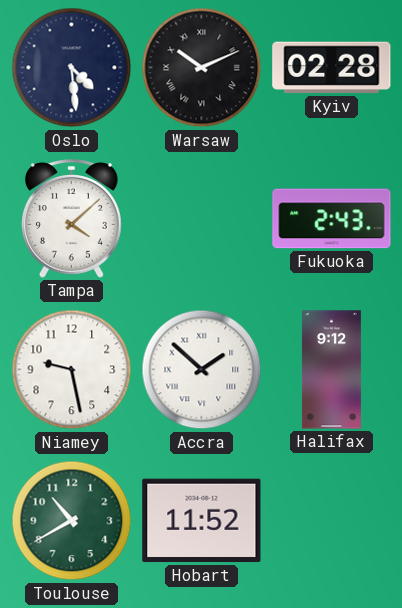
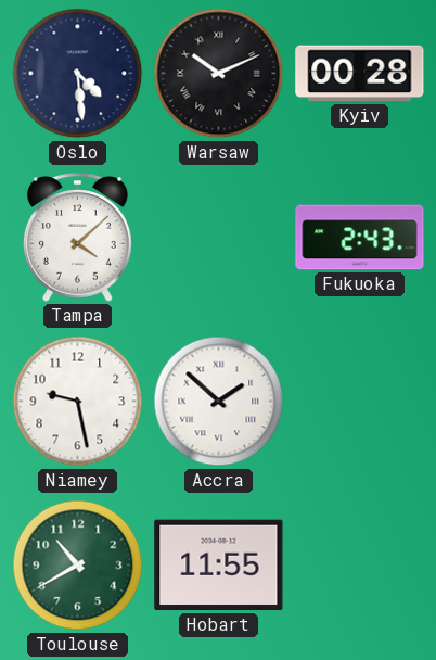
Kyiv: 02:28 -> 00:28
Halifax: 9:12 -> none
Hobart: 11:52 -> 11:55
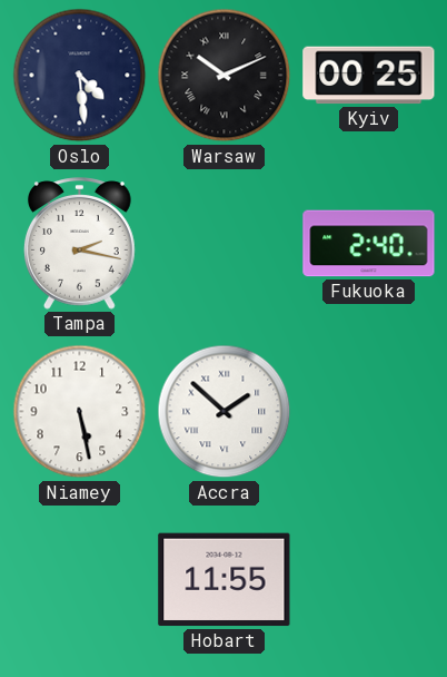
Kyiv: 00:28 -> 00:25
Tampa: 4:08 -> 2:17
Fukuoka: 2:43 -> 2:40
Niamey: 9:28 -> 5:28
Toulouse: 10:40 -> none
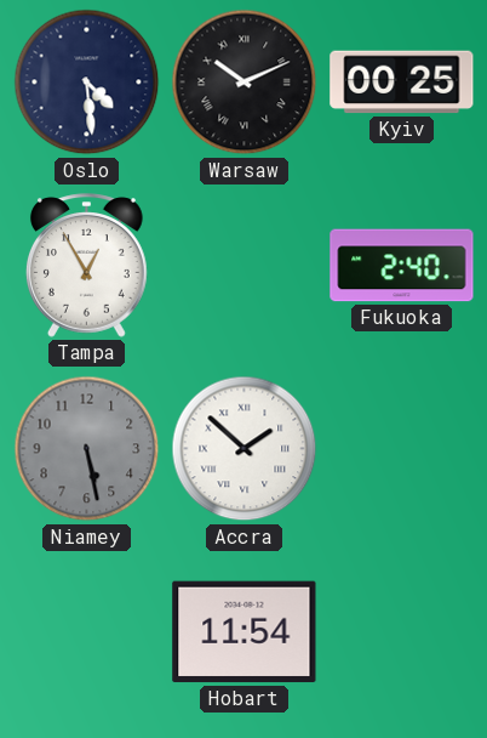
Tampa: 2:17 -> 12:55
Niamey dial: white -> grey
Hobart: 11:55 -> 11:54
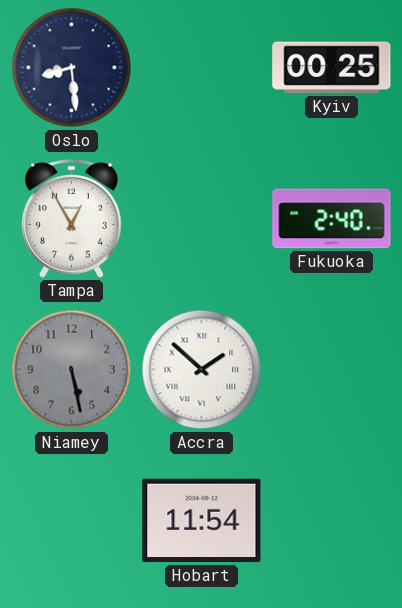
Oslo: 4:29 -> 8:29
Warsaw: 10:11 -> none
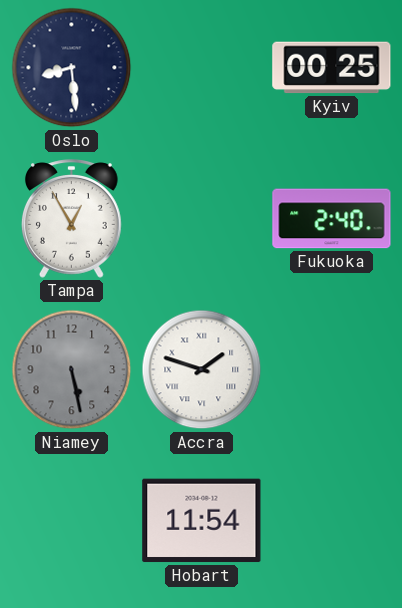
Accra: 1:52 -> 1:48
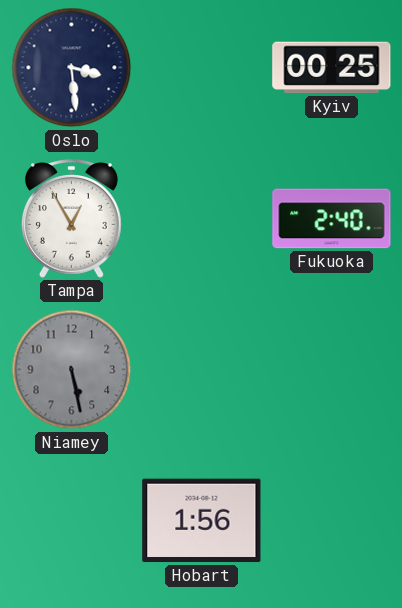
Oslo: 8:29 -> 3:29
Accra: 1:48 -> none
Hobart: 11:54 -> 1:56
